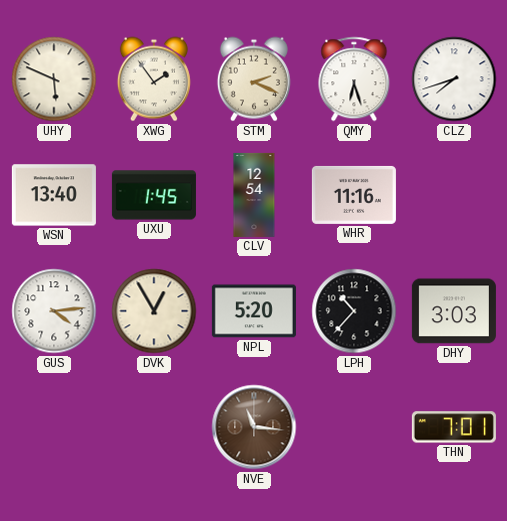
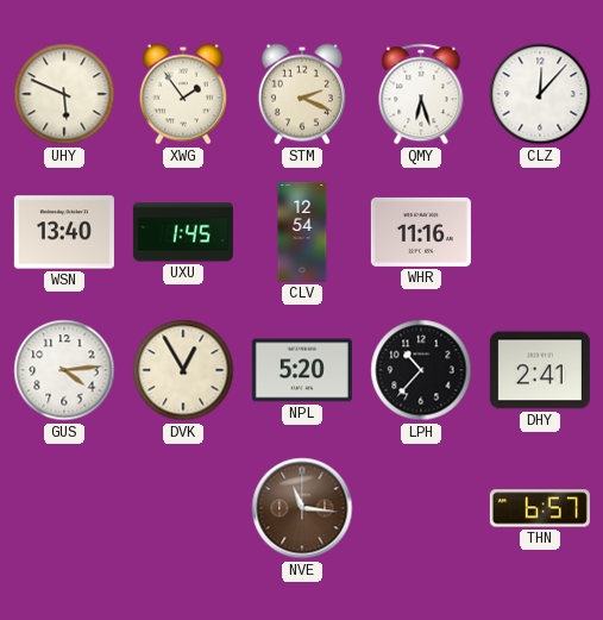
CLZ: 7:42 -> 12:07
DHY: 3:03 -> 2:41
THN: 7:01 -> 6:57
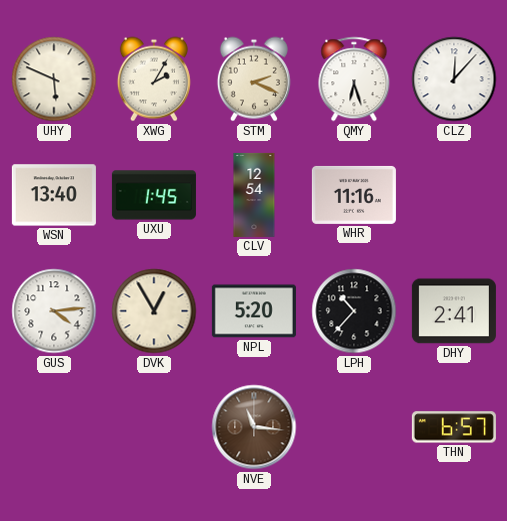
XWG: 1:54 -> 2:05
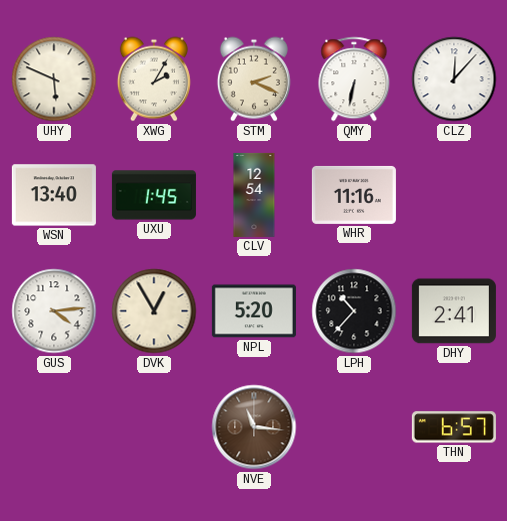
QMY: 6:27 -> 6:32
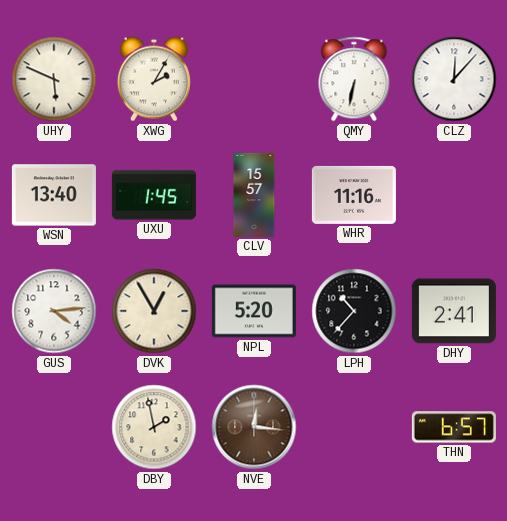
STM: 2:19 -> none
CLV: 12:54 -> 15:57
DBY: none -> 1:58
NVE: 11:16 -> 12:16
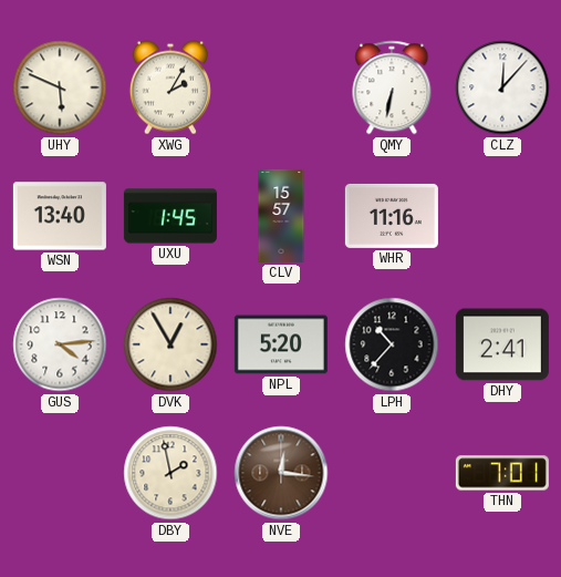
THN: 6:57 -> 7:01
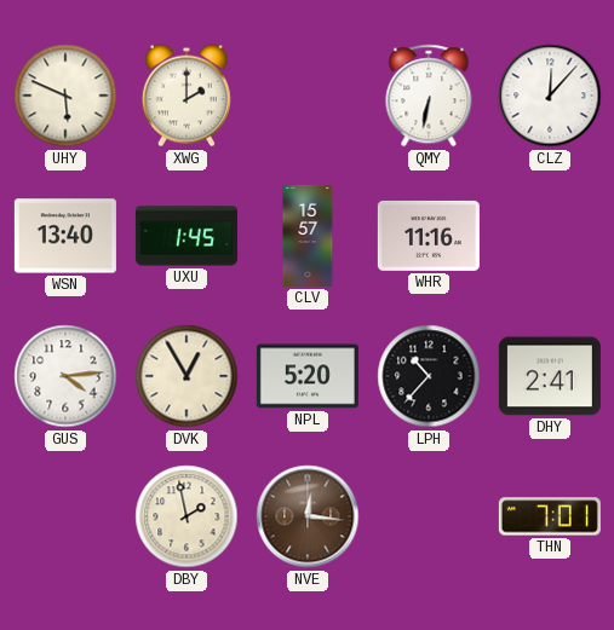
XWG: 2:05 -> 2:00
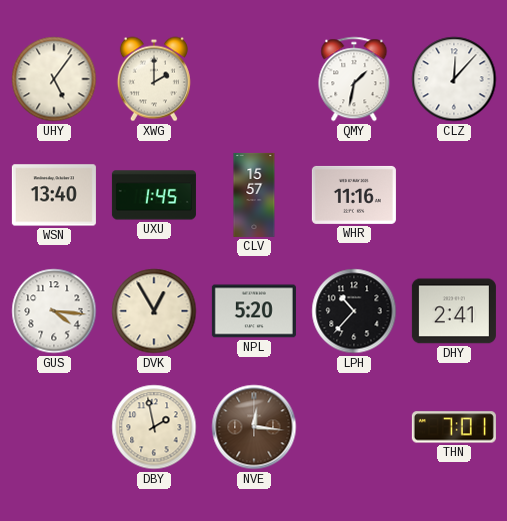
UHY: 5:49 -> 5:06
QMY: 6:32 -> 1:32
GUS: 4:14 -> 4:16
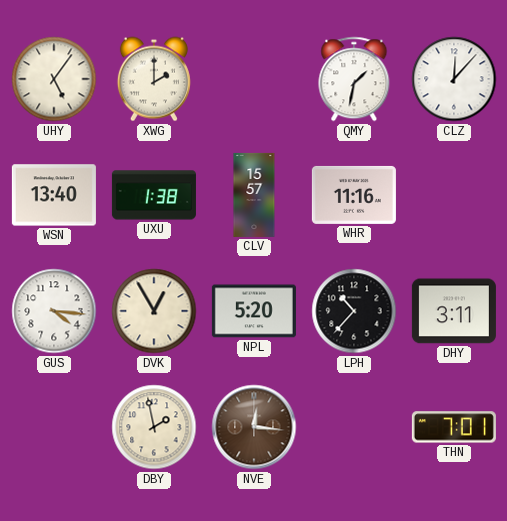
UXU: 1:45 -> 1:38
DHY: 2:41 -> 3:11
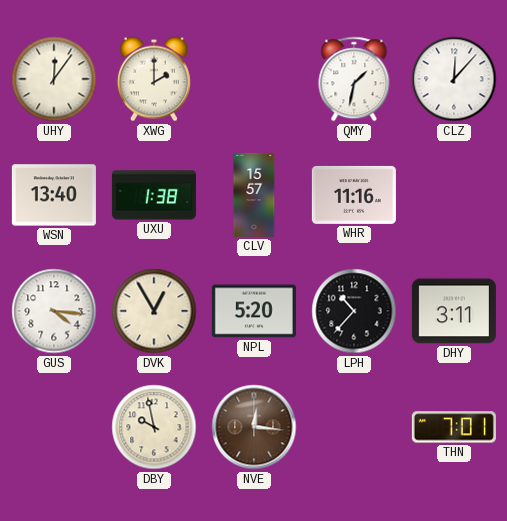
UHY: 5:06 -> 12:06
DBY: 1:58 -> 9:58
